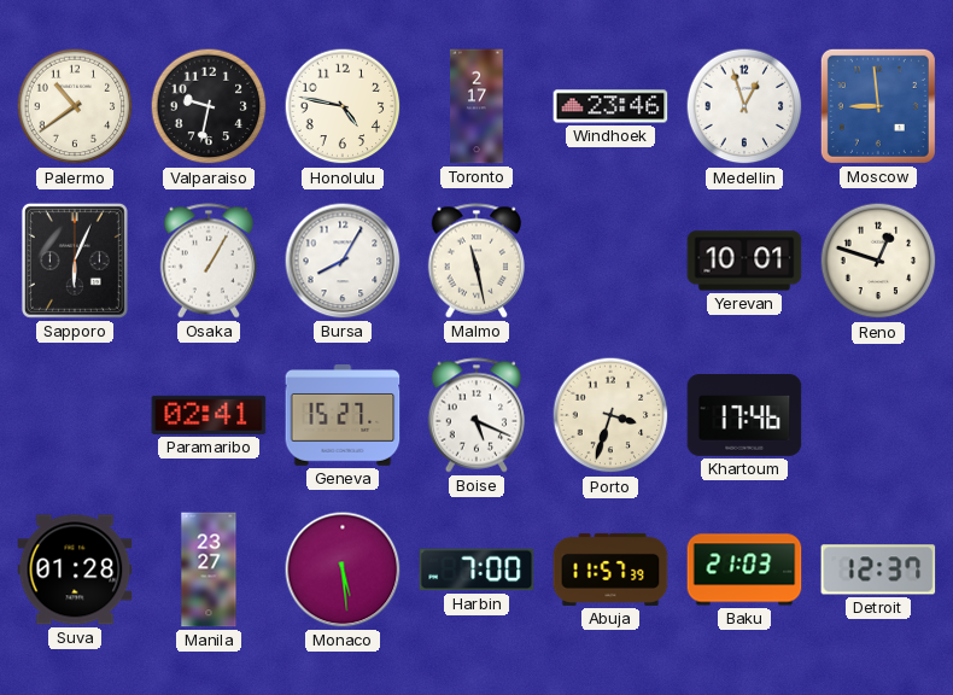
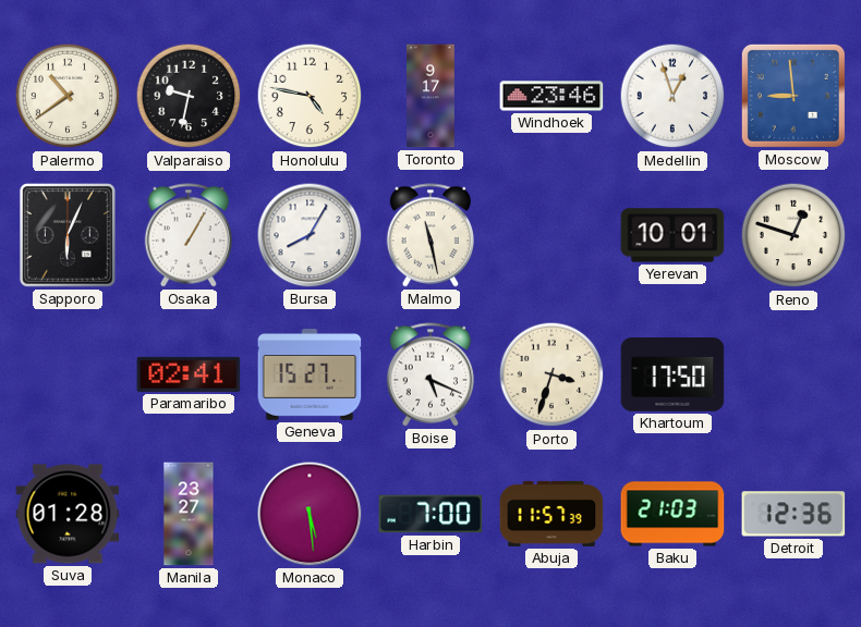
Toronto: 2:17 -> 9:17
Khartoum: 17:46 -> 17:50
Detroit: 12:37 -> 12:36
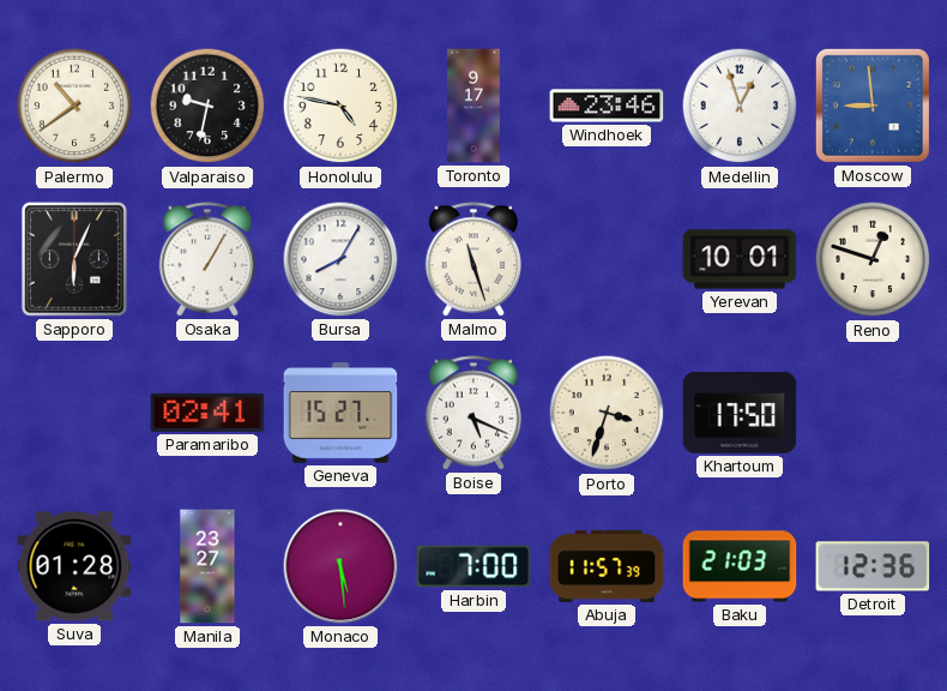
Malmo: 11:28 -> 11:27
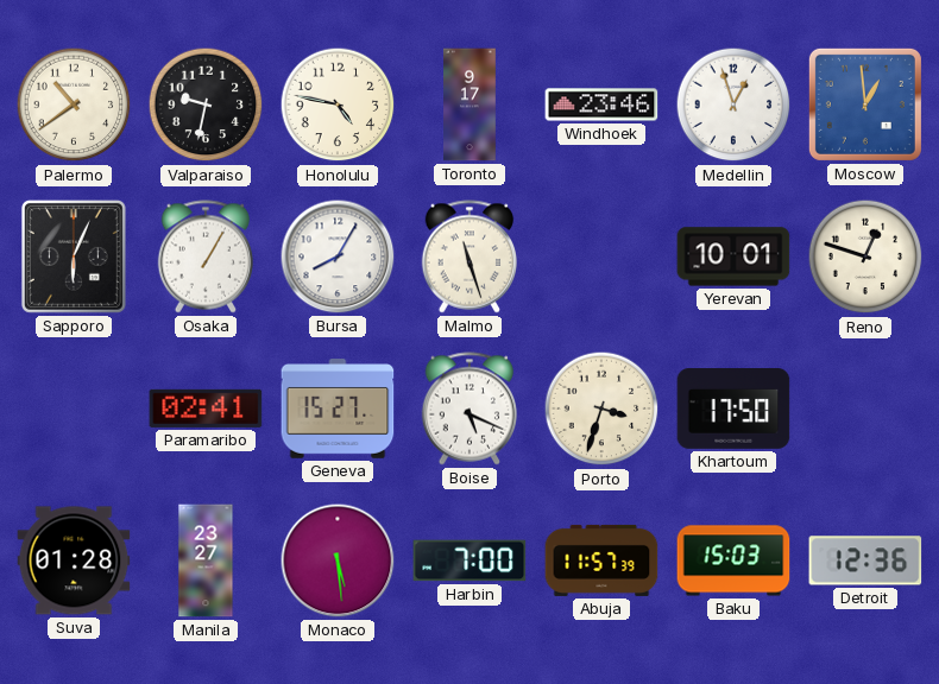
Moscow: 8:59 -> 12:59
Baku: 21:03 -> 15:03
